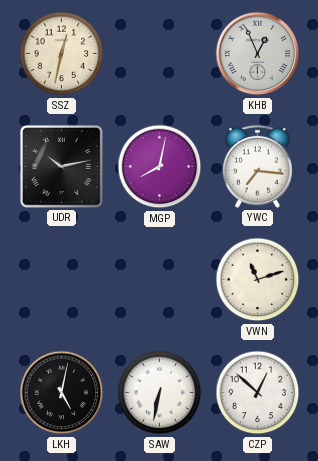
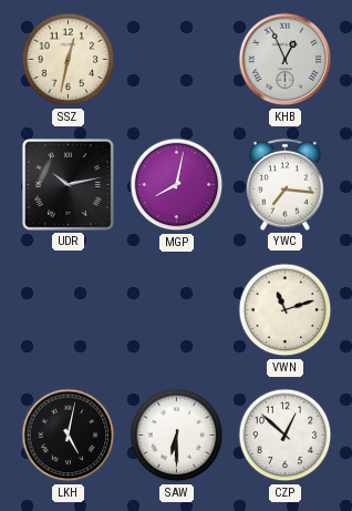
SAW: 6:32 -> 6:30
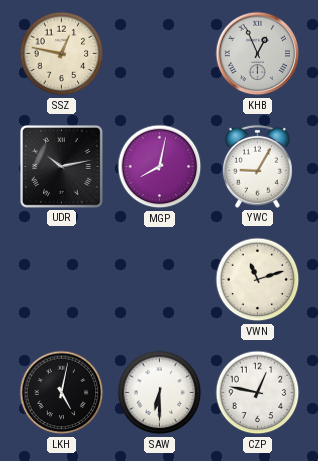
SSZ: 12:32 -> 12:47
YWC: 7:16 -> 9:05
CZP: 12:52 -> 12:47
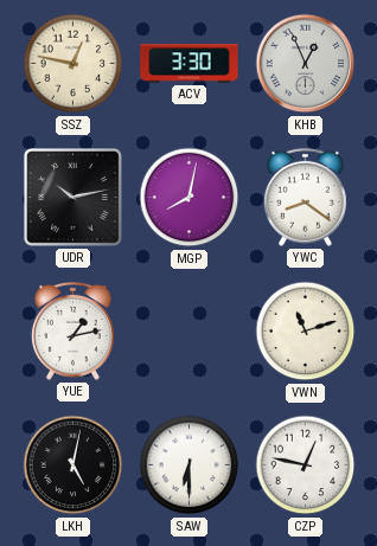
ACV: none -> 3:30
YWC: 9:05 -> 8:21
YUE: none -> 1:13
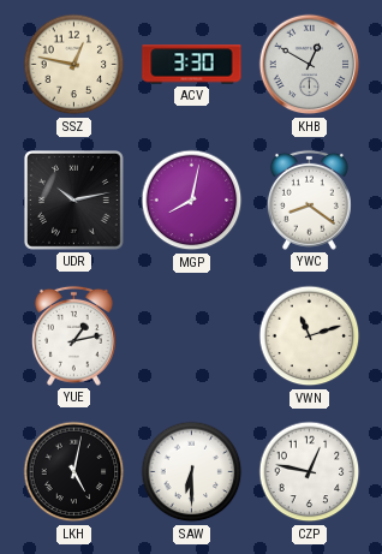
KHB: 12:56 -> 12:50
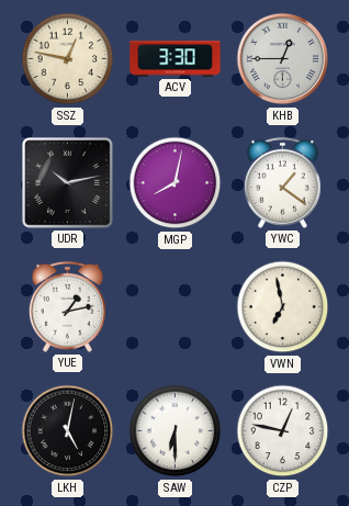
KHB: 12:50 -> 12:45
YWC: 8:21 -> 1:21
VWN: 11:12 -> 6:58
